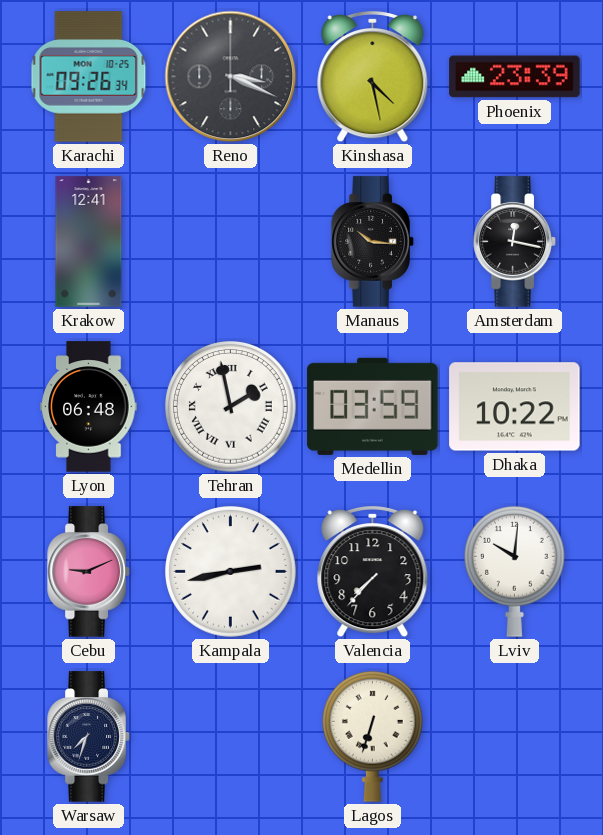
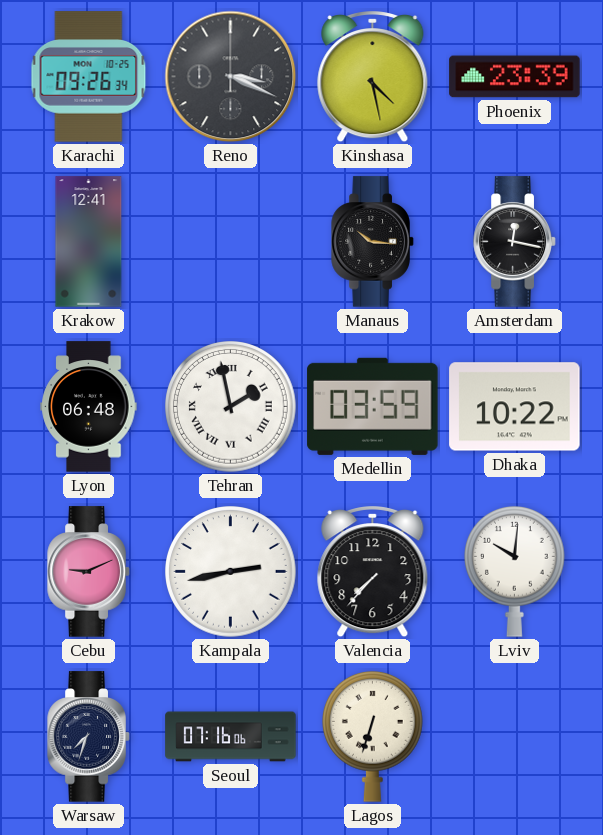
Seoul: none -> 07:16
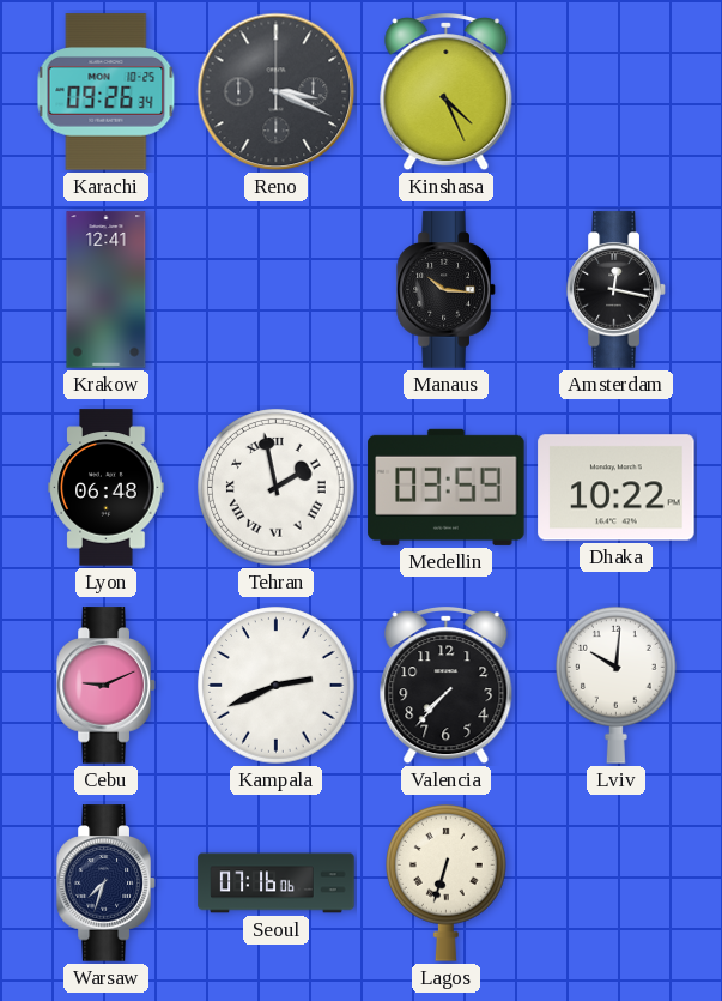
Kinshasa: 4:28 -> 4:26
Phoenix: 23:39 -> none
Kampala: 2:43 -> 2:41
